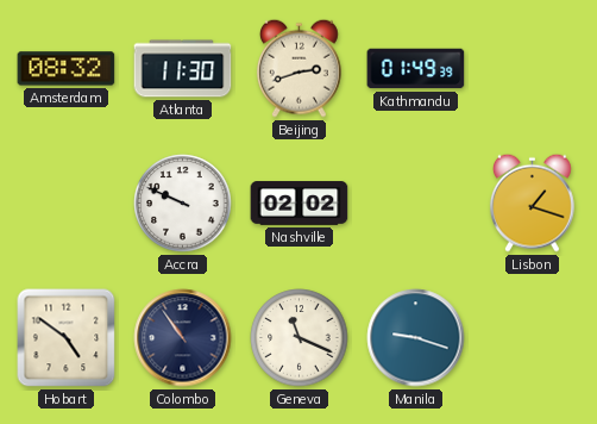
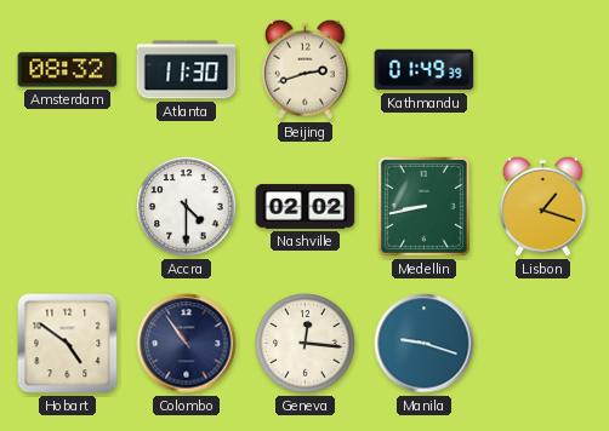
Accra: 9:49 -> 4:30
Medellin: none -> 8:43
Geneva: 11:19 -> 12:16
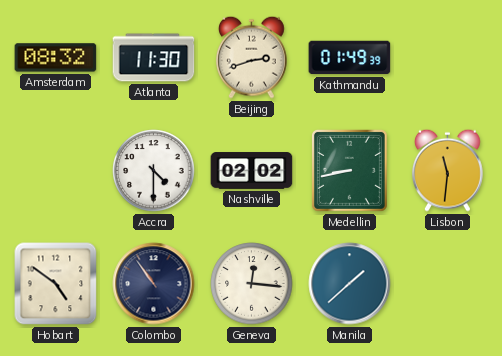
Lisbon: 1:18 -> 11:31
Manila: 9:18 -> 1:38
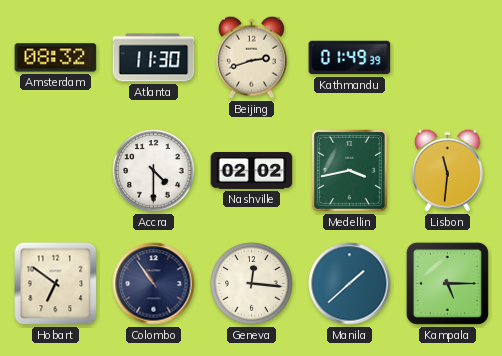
Medellin: 8:43 -> 3:43
Hobart: 4:51 -> 6:51
Kampala: none -> 5:15
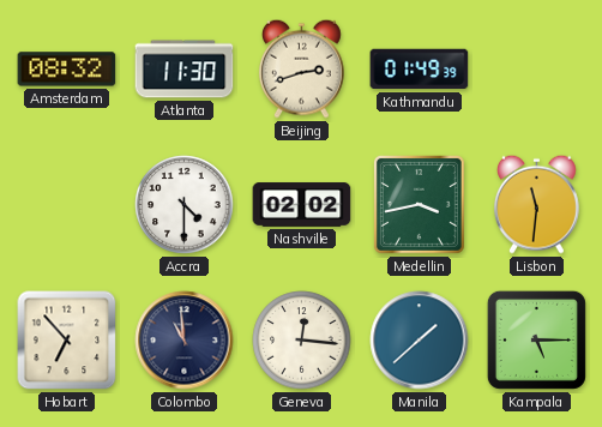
Hobart: 6:51 -> 6:53
Colombo: 10:54 -> 10:59
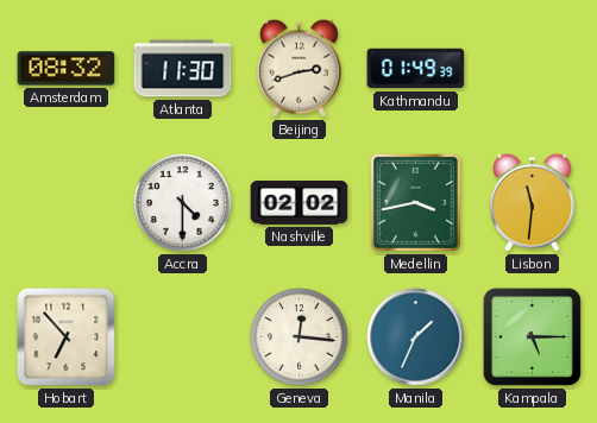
Colombo: 10:59 -> none
Manila: 1:38 -> 1:34
